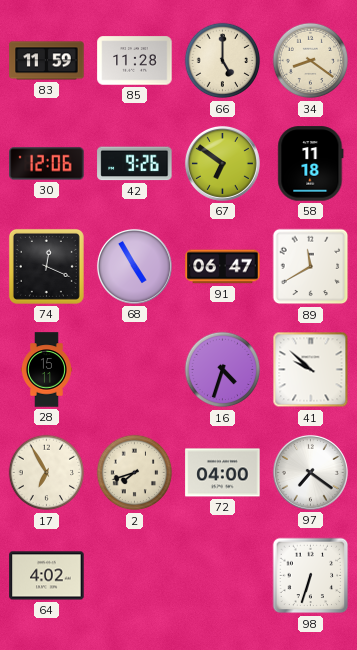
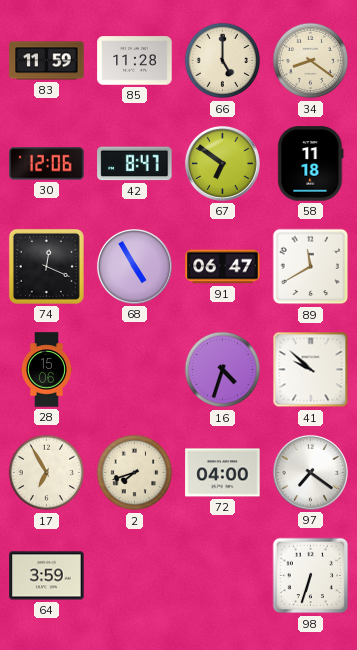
42: 9:26 -> 8:47
28: 15:11 -> 15:06
64: 4:02 -> 3:59
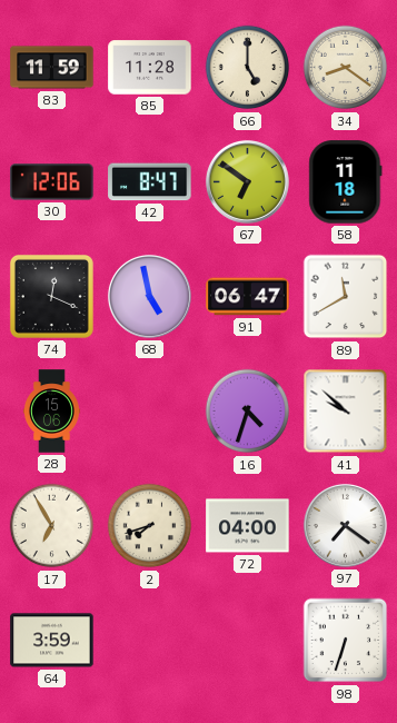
68: 4:55 -> 4:58
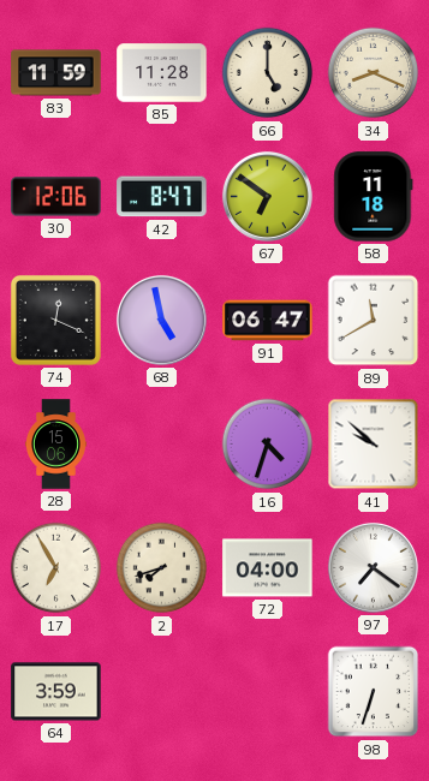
34: 8:21 -> 8:19
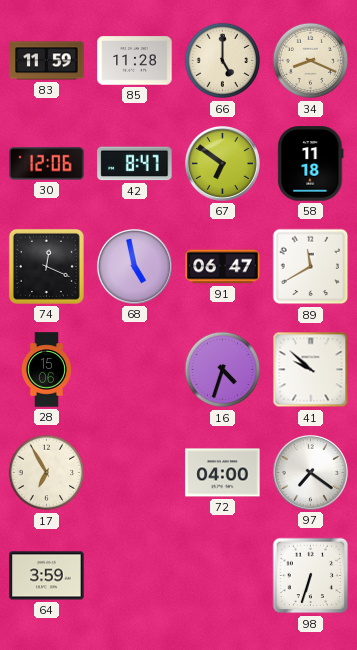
2: 7:42 -> none
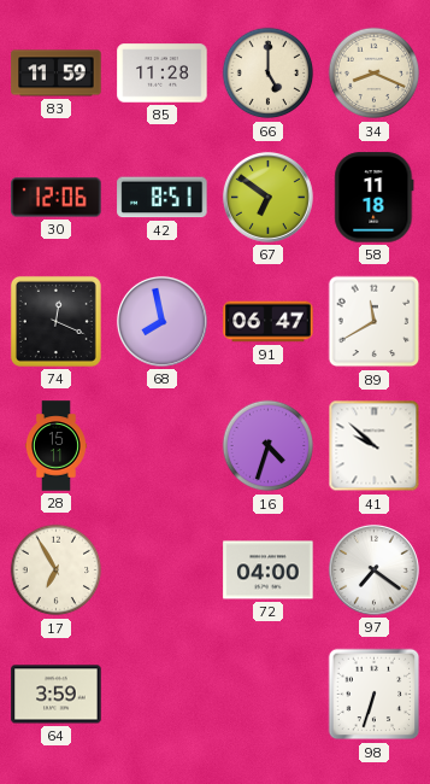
42: 8:47 -> 8:51
68: 4:58 -> 7:58
28: 15:06 -> 15:11
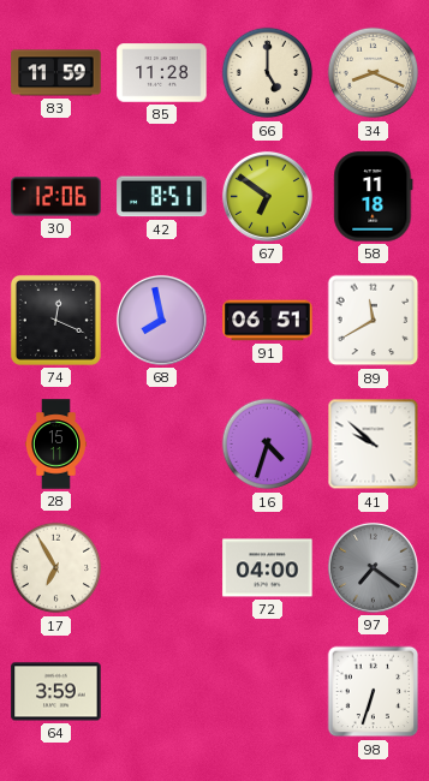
91: 06:47 -> 06:51
97 dial: white -> grey
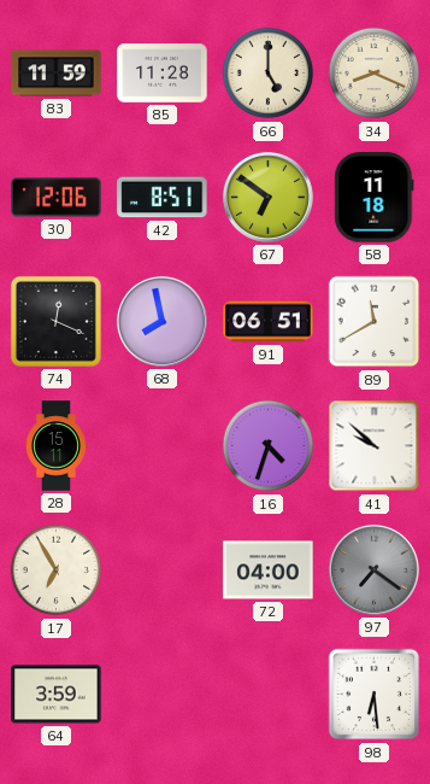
98: 6:33 -> 6:29
